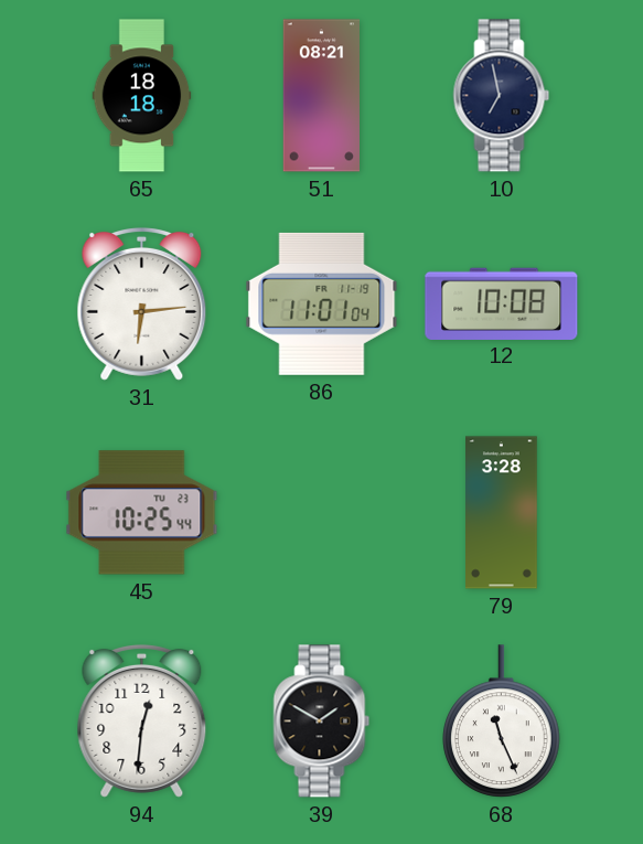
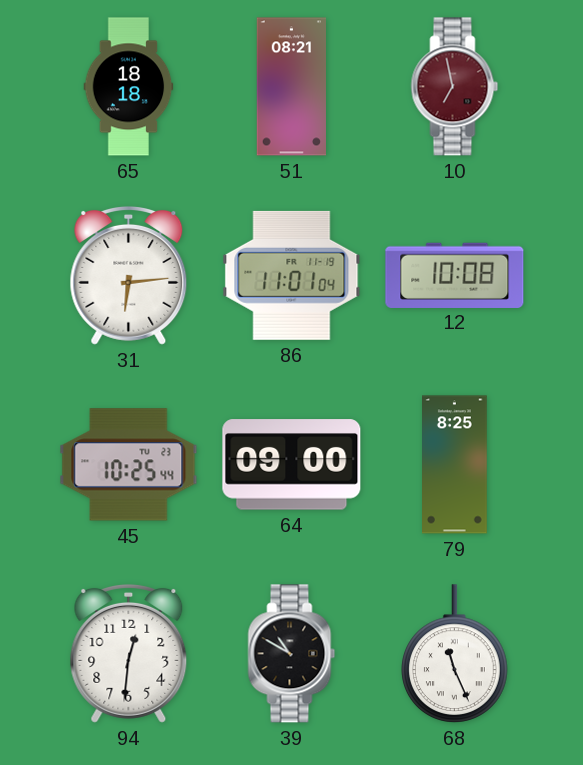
10 dial: navy -> burgundy
64: none -> 09:00
79: 3:28 -> 8:25
39: 1:50 -> 10:50
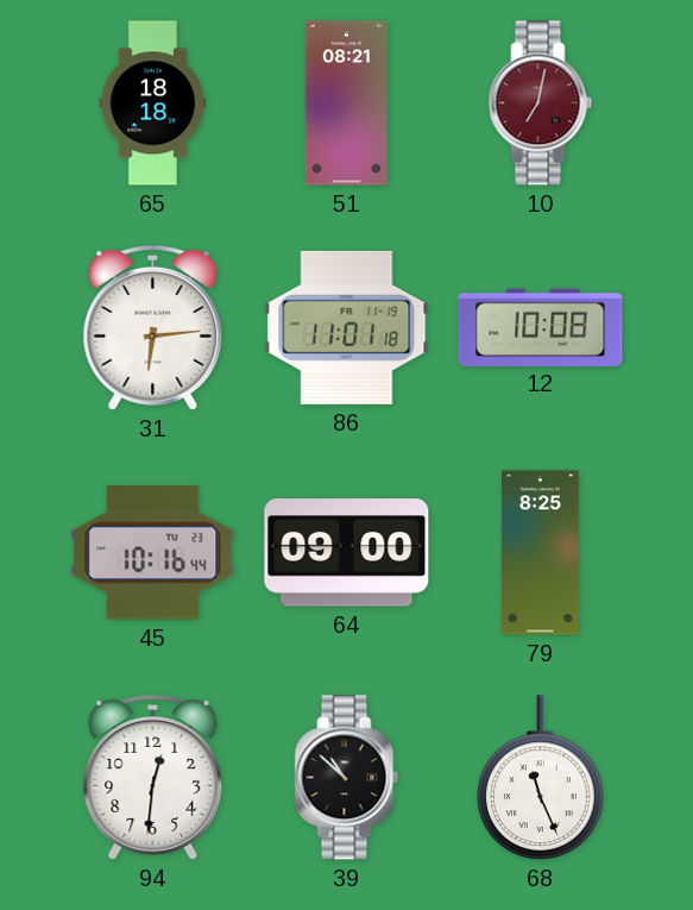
10: 6:58 -> 7:02
86: 11:01:04 -> 11:01:18
45: 10:25 -> 10:16
39: 10:50 -> 10:52
